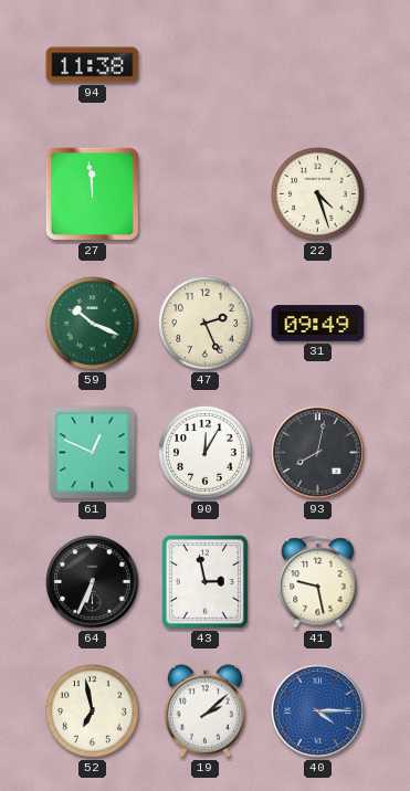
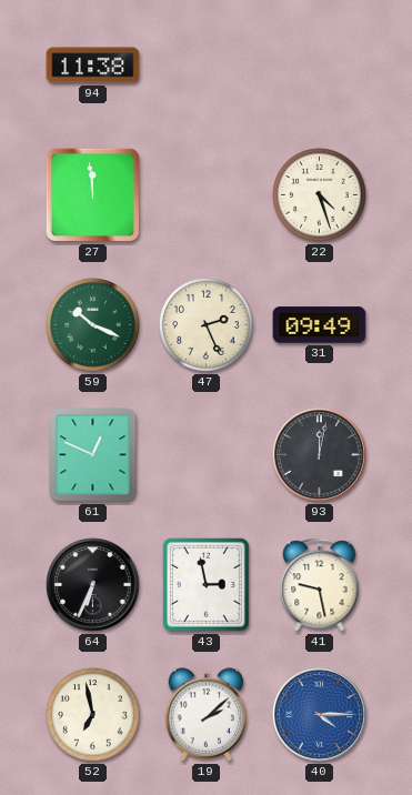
90: 12:05 -> none
93: 8:02 -> 12:02
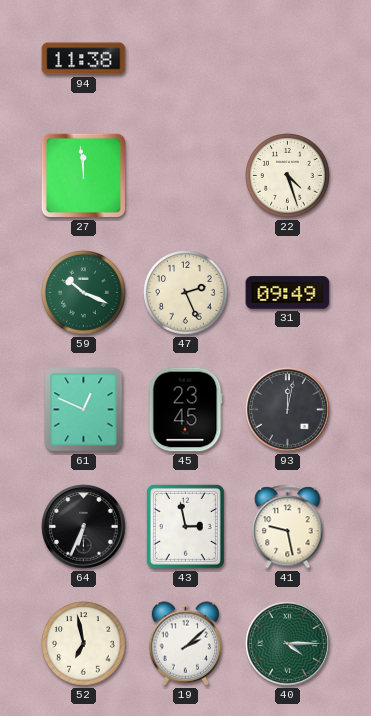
45: none -> 23:45
40 dial: blue -> green
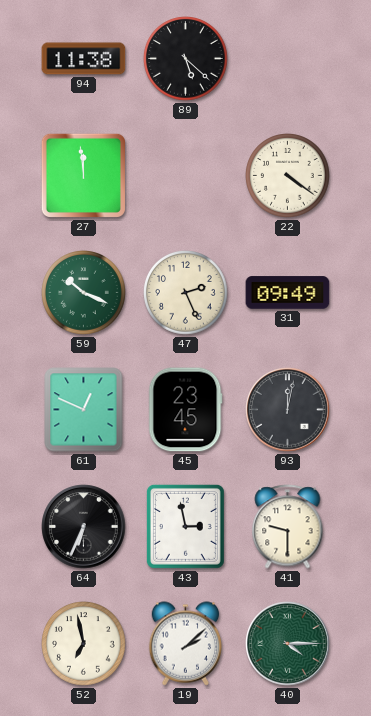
89: none -> 5:22
22: 4:27 -> 4:21
41: 9:28 -> 9:30
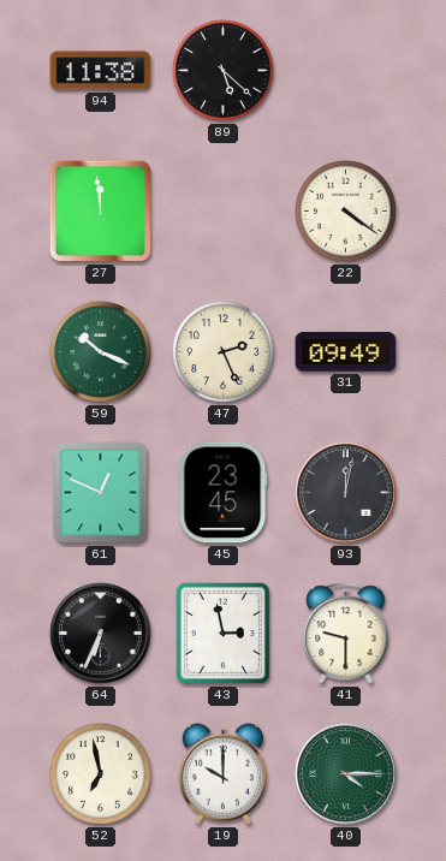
19: 2:08 -> 10:00
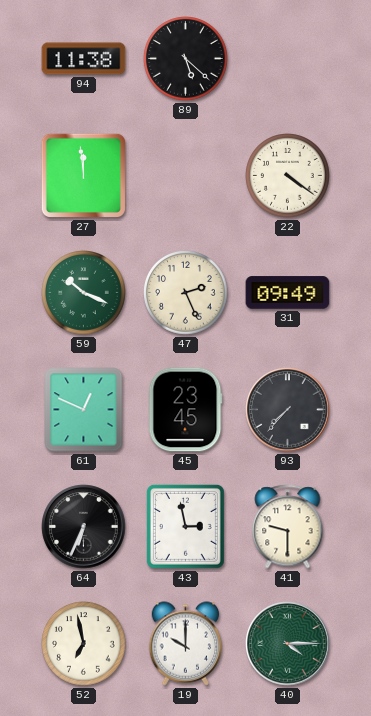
93: 12:02 -> 7:37
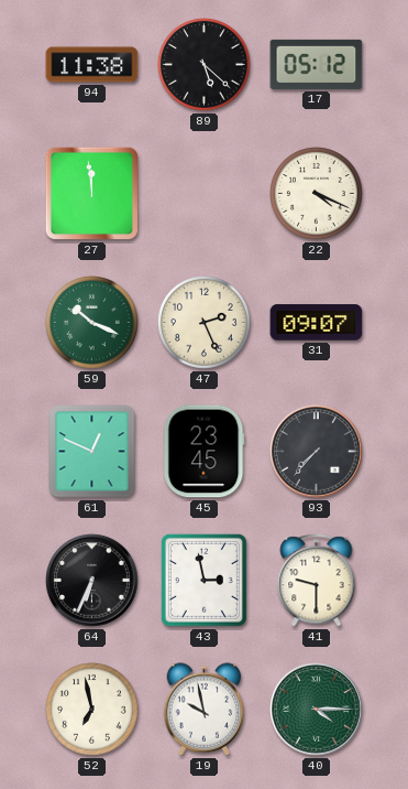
17: none -> 05:12
22: 4:21 -> 4:19
31: 09:49 -> 09:07
19: 10:00 -> 9:58
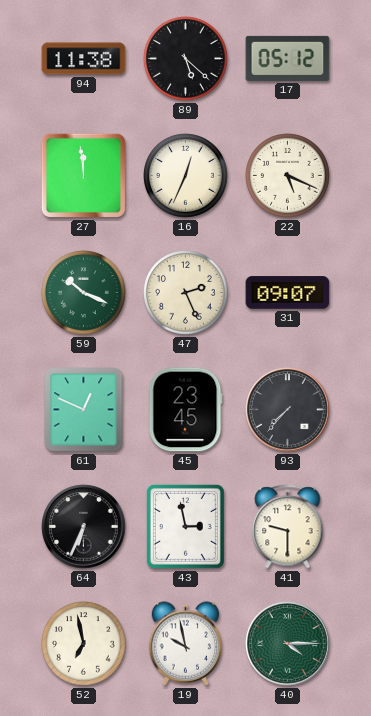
16: none -> 12:34
22: 4:19 -> 5:19
